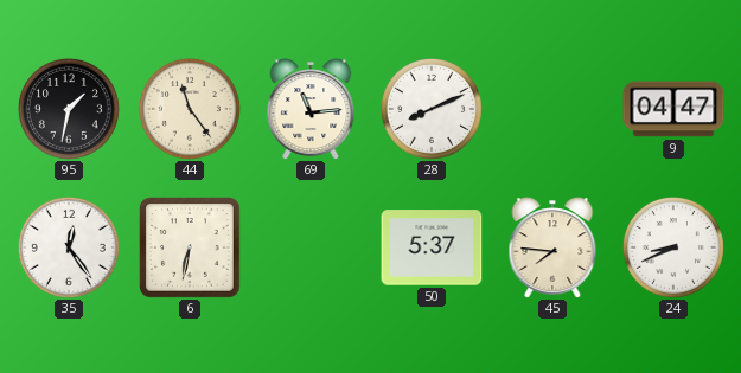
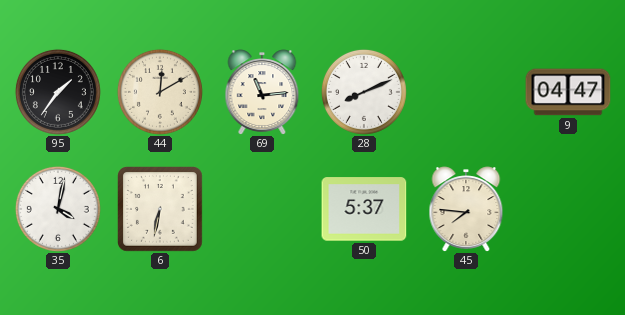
95: 1:32 -> 1:36
44: 11:24 -> 12:10
35: 12:24 -> 4:02
24: 8:41 -> none
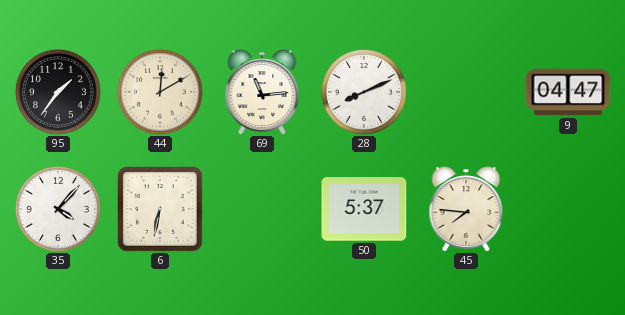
35: 4:02 -> 4:07
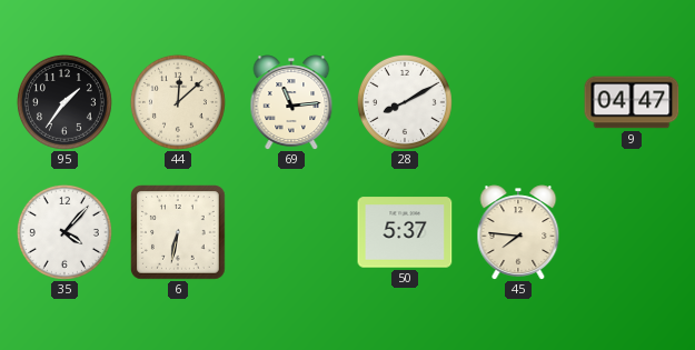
44: 12:10 -> 12:08
28: 8:11 -> 8:10
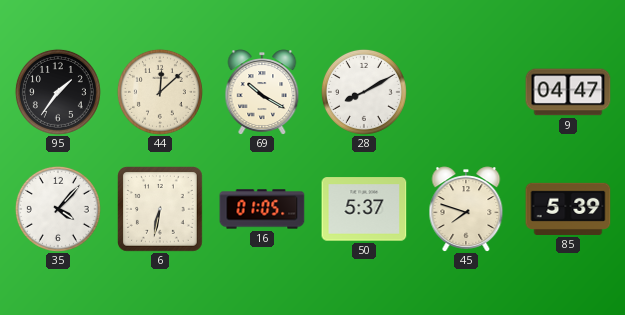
69: 11:14 -> 10:20
16: none -> 01:05
45: 7:46 -> 7:48
85: none -> 5:39
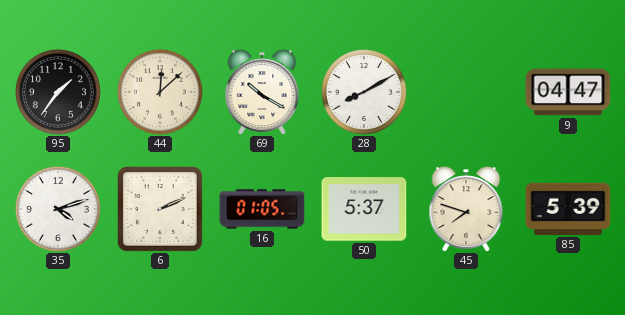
35: 4:07 -> 4:12
6: 6:32 -> 2:11
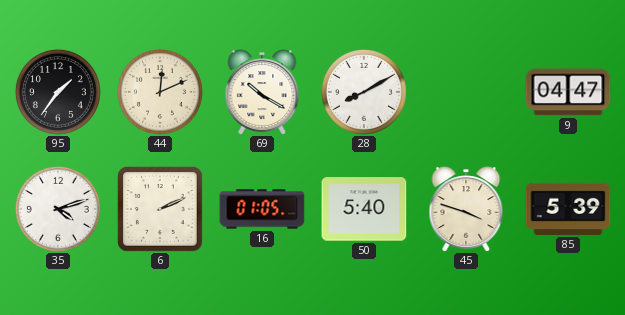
44: 12:08 -> 12:11
50: 5:37 -> 5:40
45: 7:48 -> 3:48
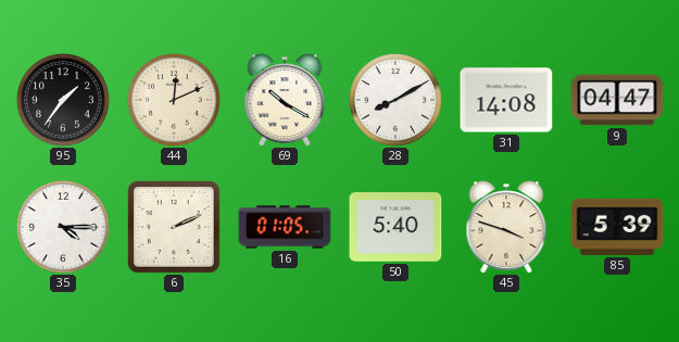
31: none -> 14:08
35: 4:12 -> 4:15
